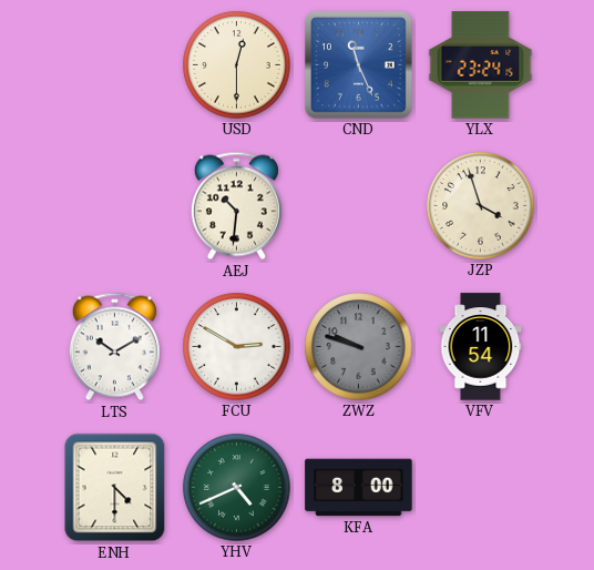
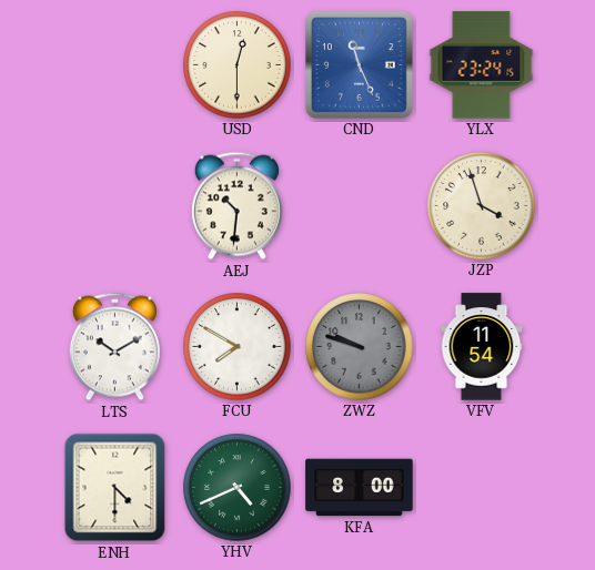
FCU: 2:50 -> 7:50
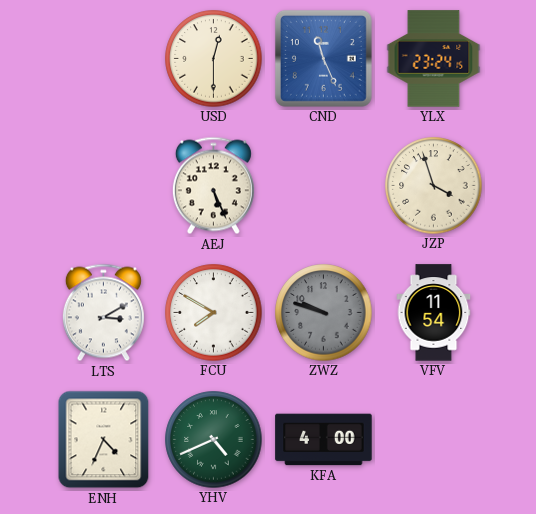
AEJ: 10:31 -> 5:26
LTS: 10:10 -> 3:10
ENH: 4:30 -> 4:34
KFA: 8:00 -> 4:00
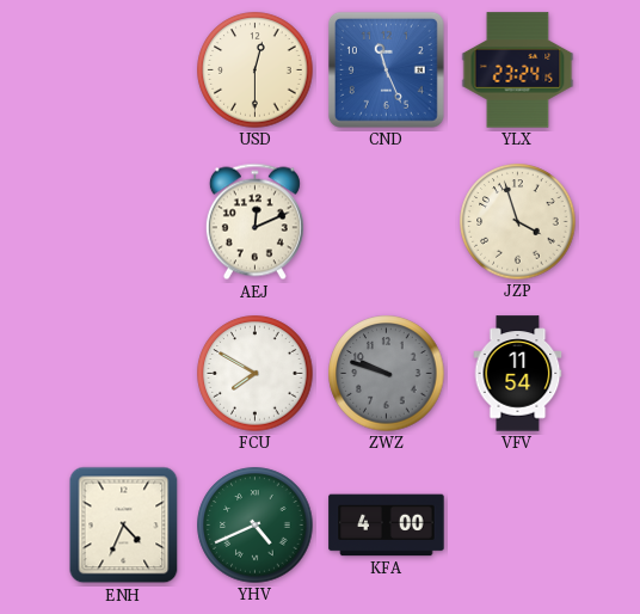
AEJ: 5:26 -> 12:11
LTS: 3:10 -> none
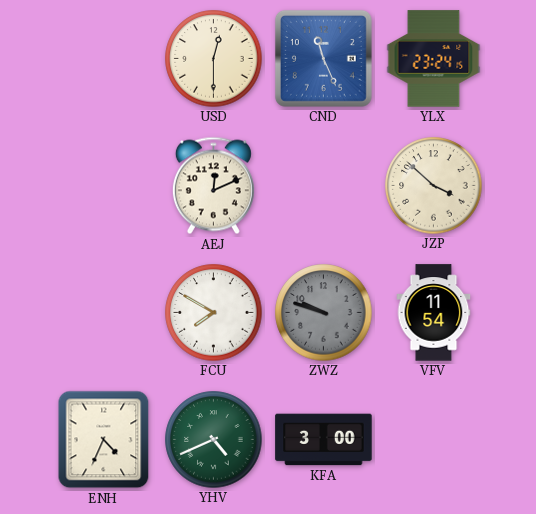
JZP: 3:57 -> 3:52
KFA: 4:00 -> 3:00
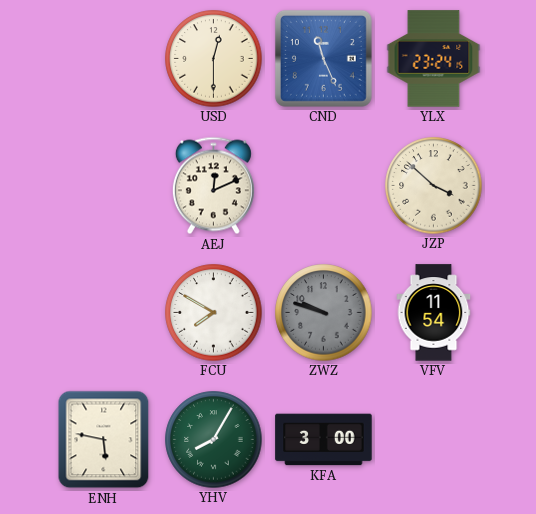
ENH: 4:34 -> 5:47
YHV: 4:41 -> 8:05
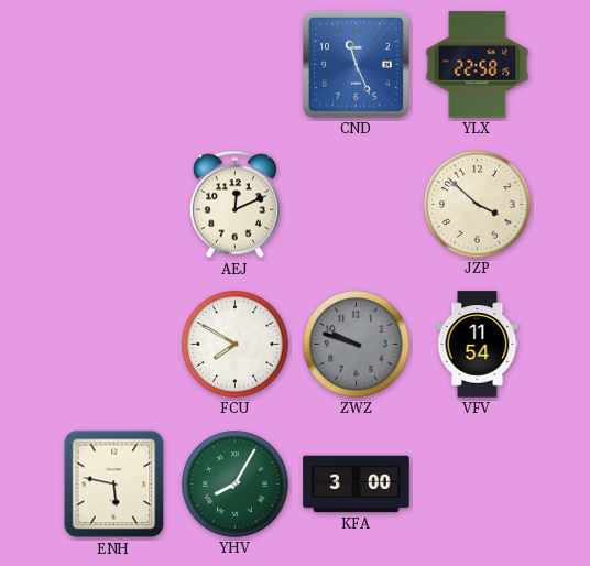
USD: 12:30 -> none
YLX: 23:24 -> 22:58
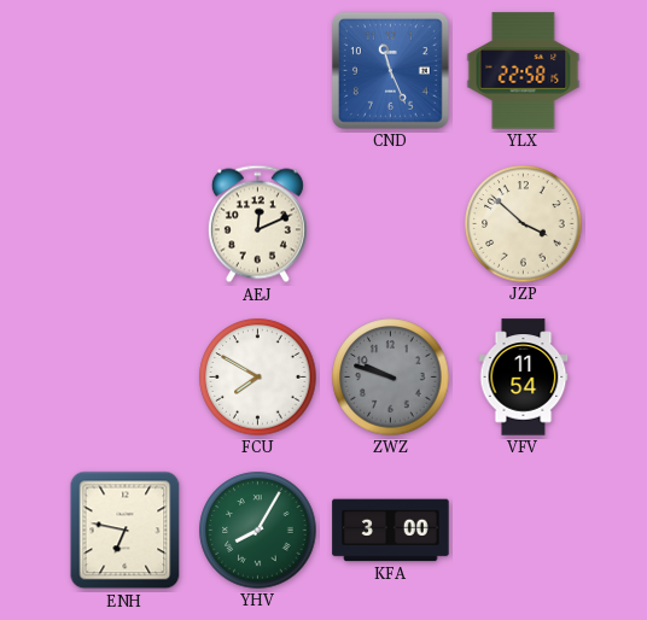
ENH: 5:47 -> 6:47
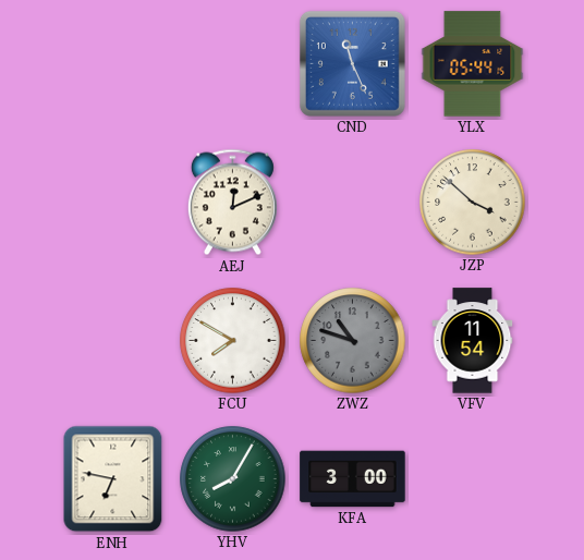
YLX: 22:58 -> 05:44
ZWZ: 9:48 -> 10:48
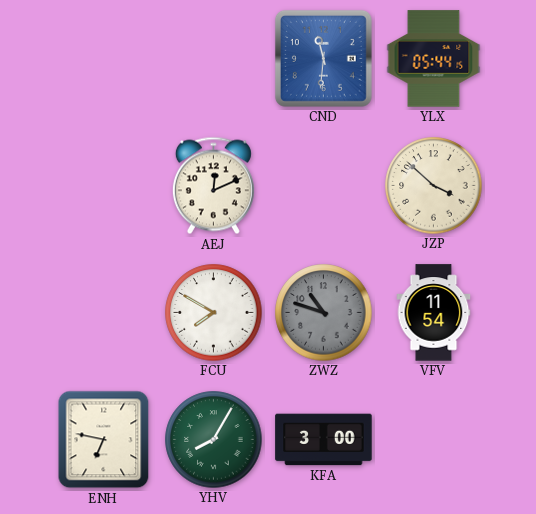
CND: 11:26 -> 11:31
